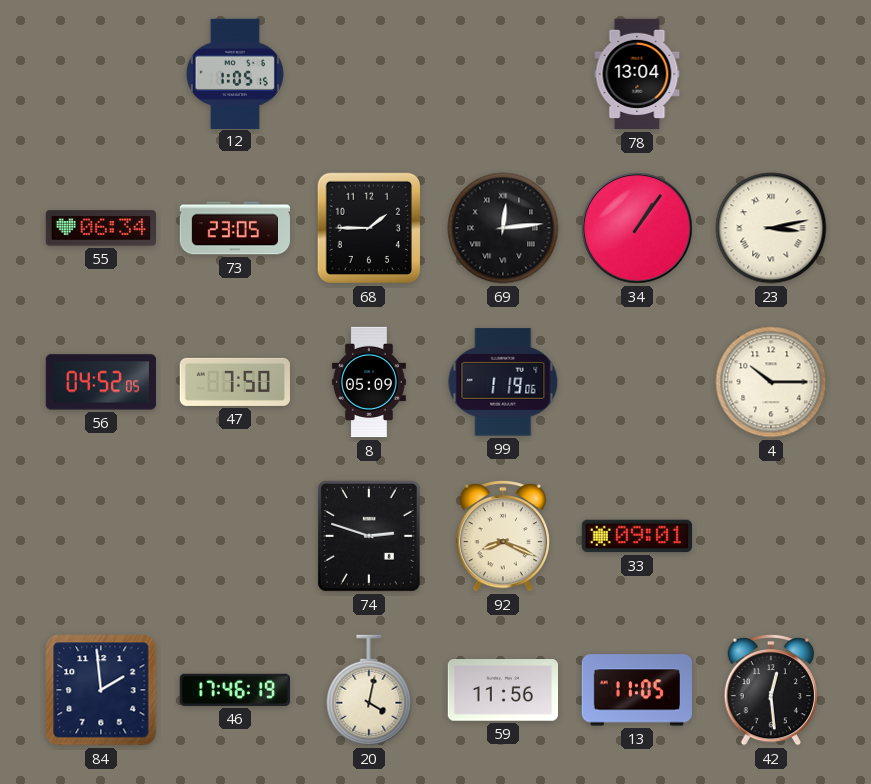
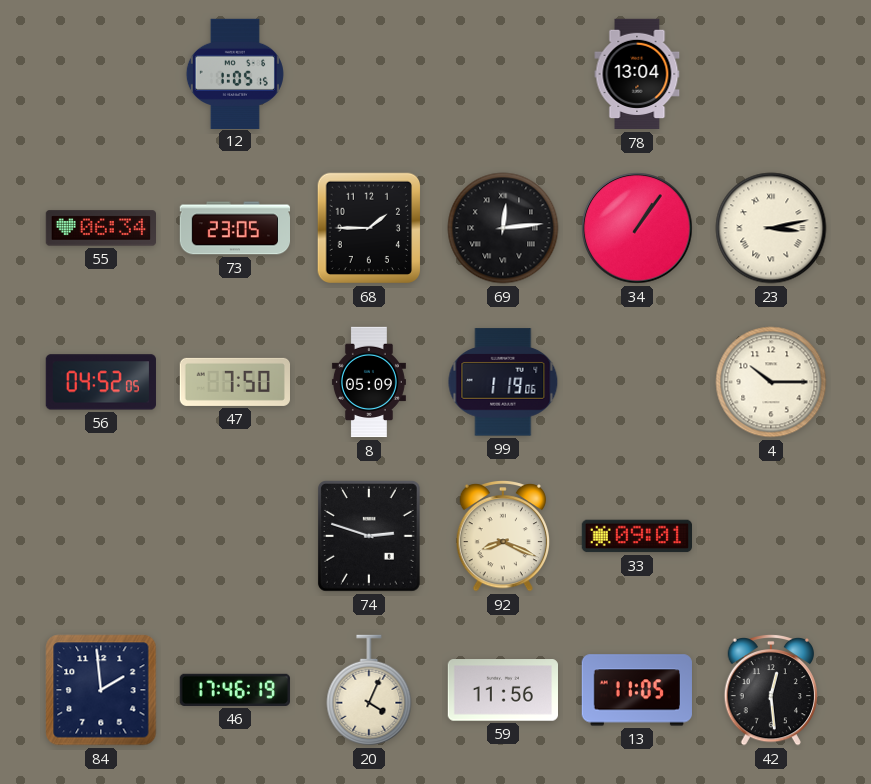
20: 4:02 -> 4:04
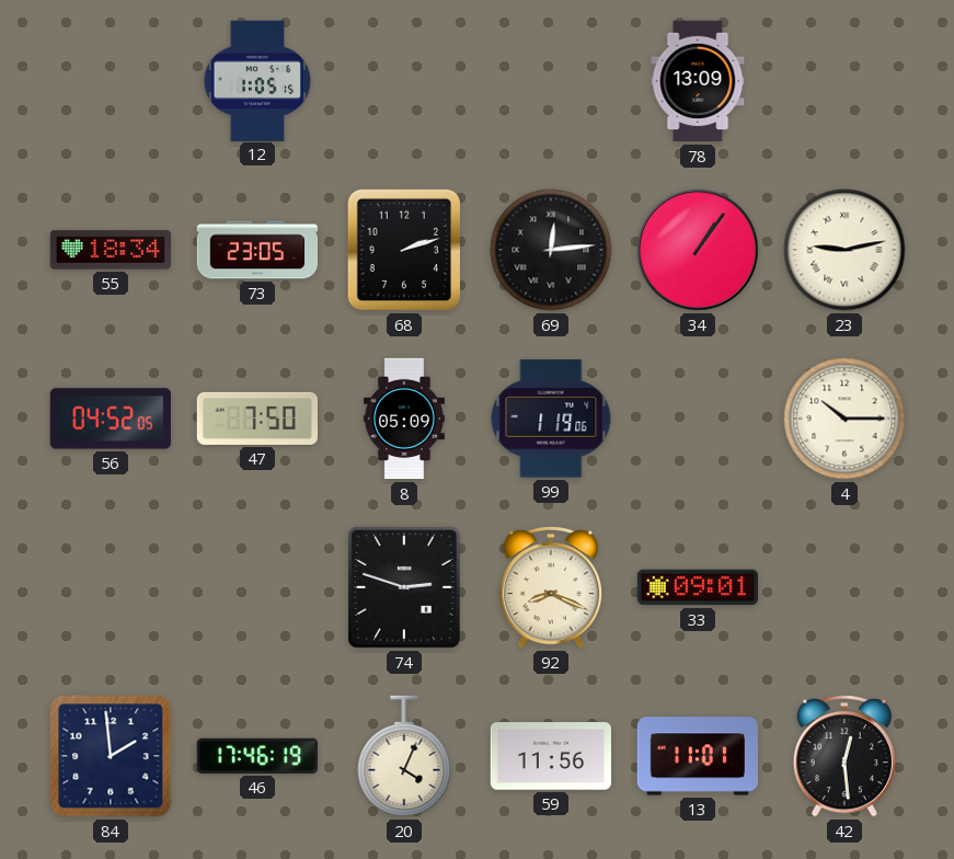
78: 13:04 -> 13:09
55: 06:34 -> 18:34
68: 1:45 -> 2:12
23: 3:13 -> 9:13
13: 11:05 -> 11:01
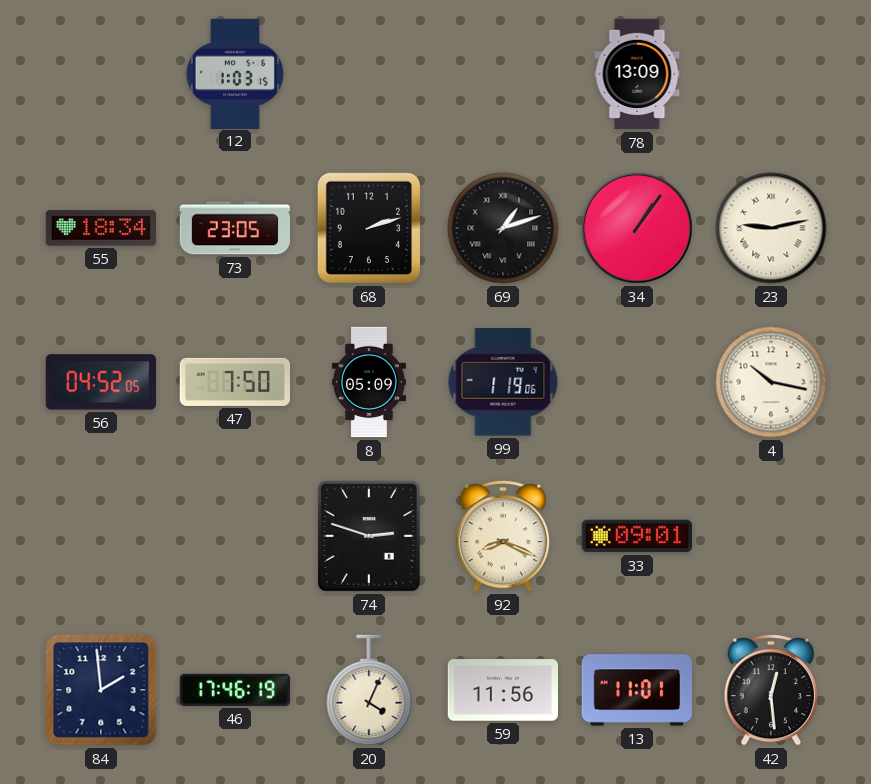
12: 1:05 -> 1:03
69: 12:14 -> 1:12
4: 10:15 -> 10:17
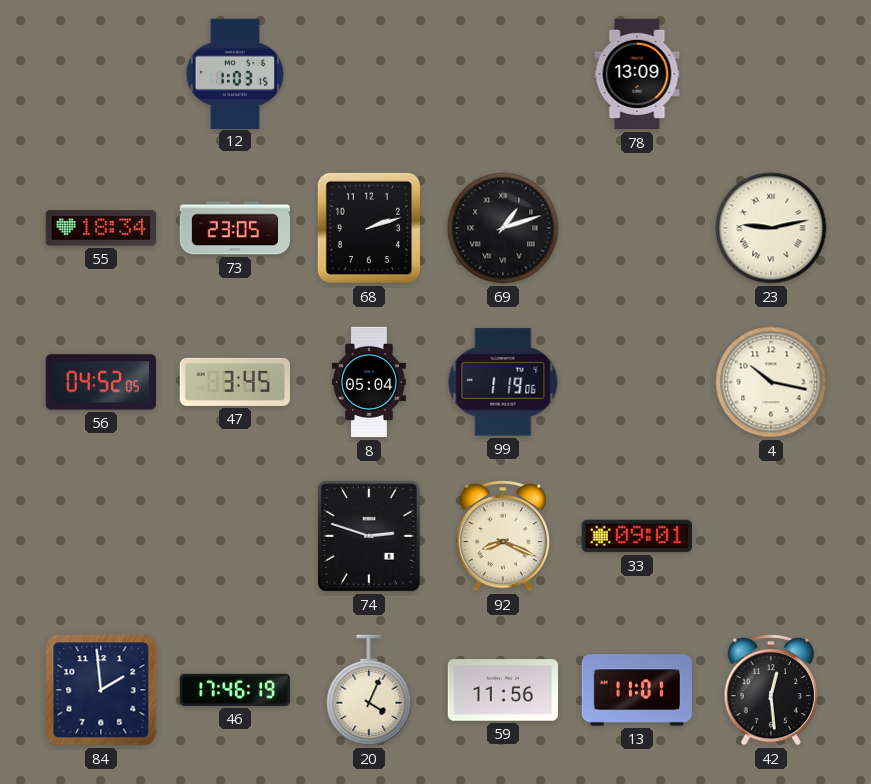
34: 1:06 -> none
47: 7:50 -> 3:45
8: 05:09 -> 05:04
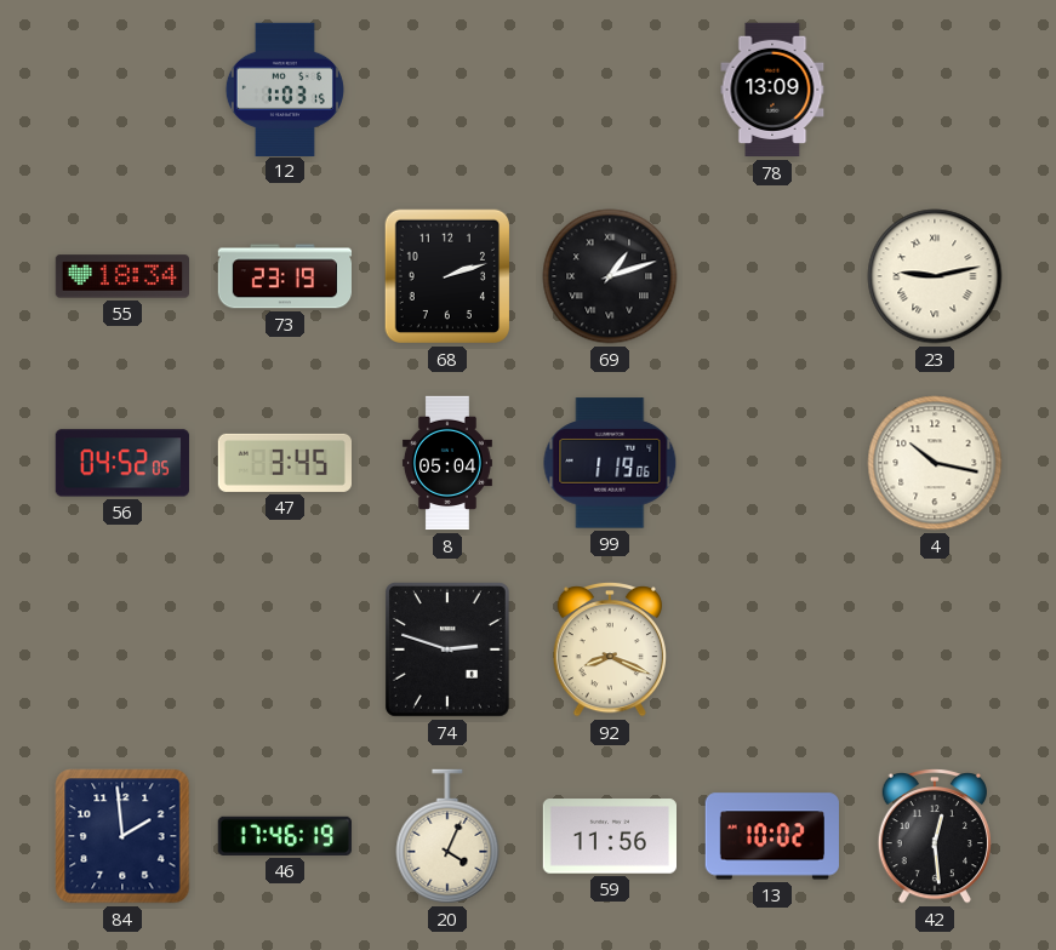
73: 23:05 -> 23:19
33: 09:01 -> none
13: 11:01 -> 10:02
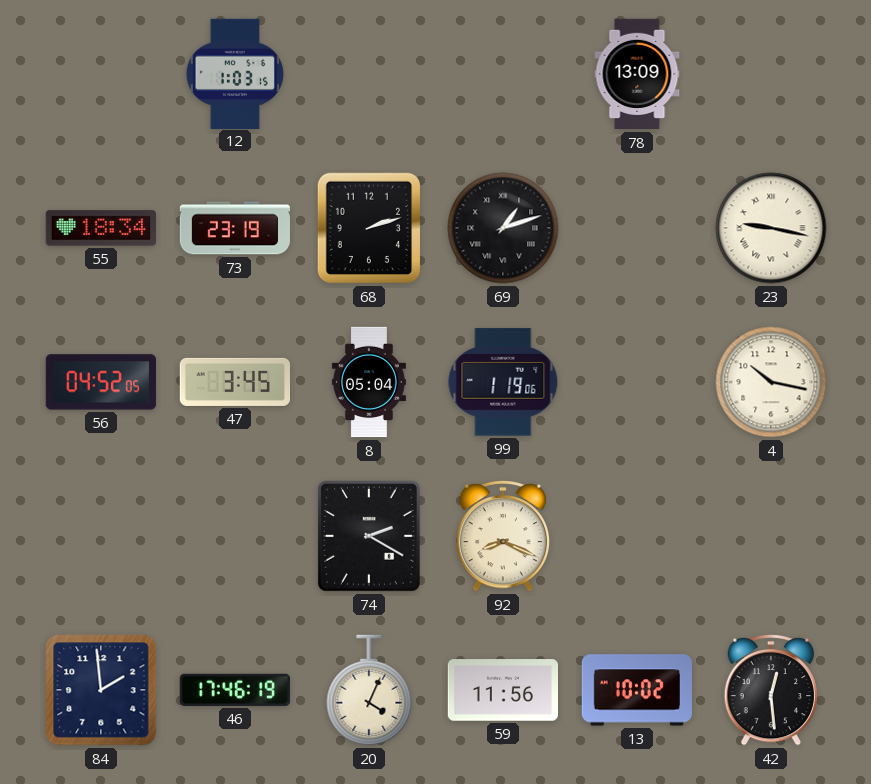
23: 9:13 -> 9:17
74: 2:48 -> 2:20
